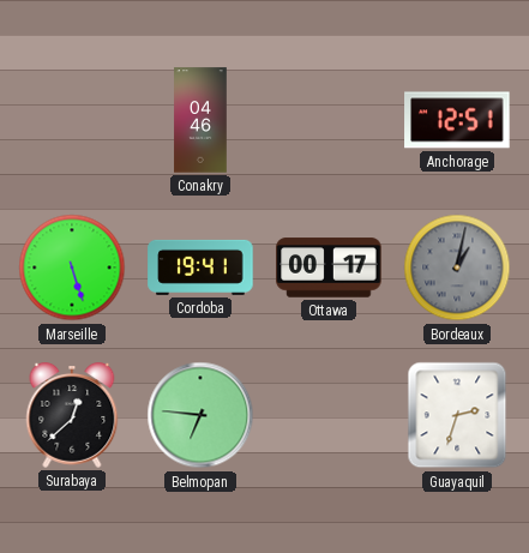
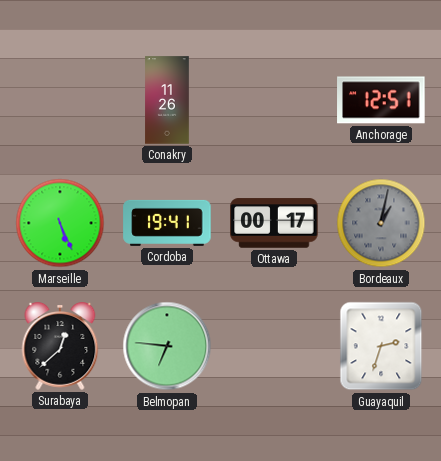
Conakry: 04:46 -> 11:26
Marseille: 5:27 -> 5:26
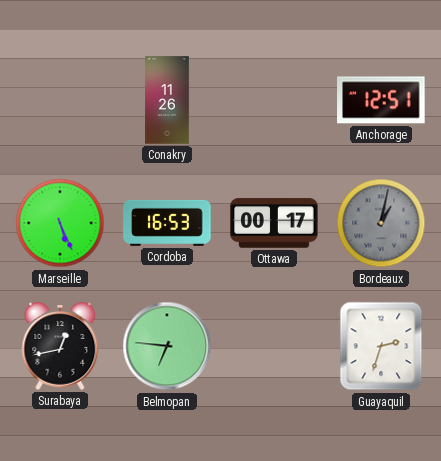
Cordoba: 19:41 -> 16:53
Surabaya: 12:38 -> 12:43
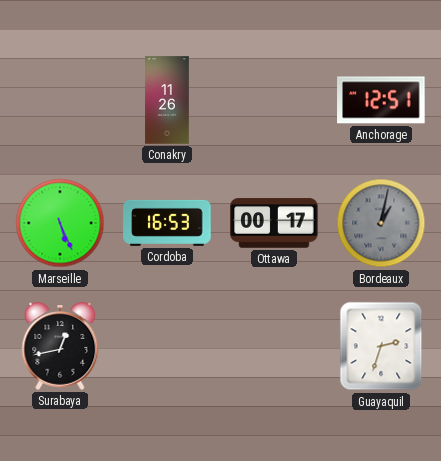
Belmopan: 6:46 -> none
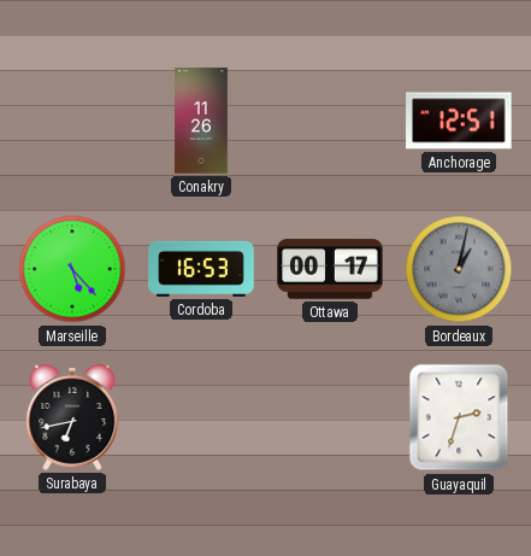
Marseille: 5:26 -> 5:23
Surabaya: 12:43 -> 6:43
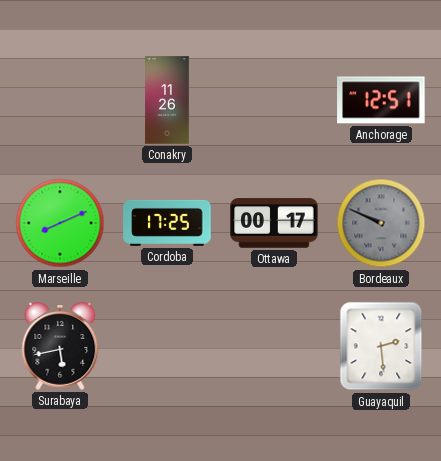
Marseille: 5:23 -> 8:11
Cordoba: 16:53 -> 17:25
Bordeaux: 1:02 -> 9:49
Surabaya: 6:43 -> 5:43
Guayaquil: 2:33 -> 2:29
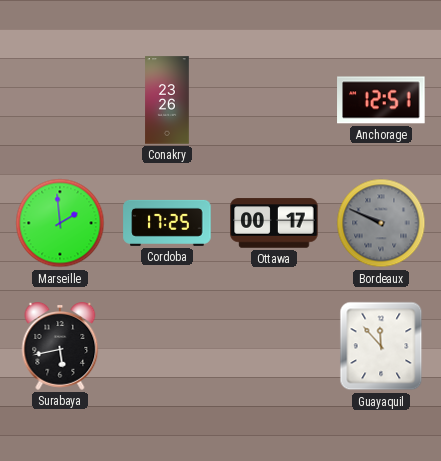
Conakry: 11:26 -> 23:26
Marseille: 8:11 -> 1:59
Guayaquil: 2:29 -> 11:53
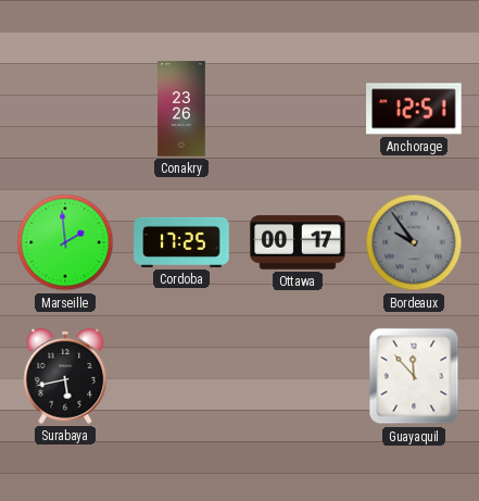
Bordeaux: 9:49 -> 9:54
